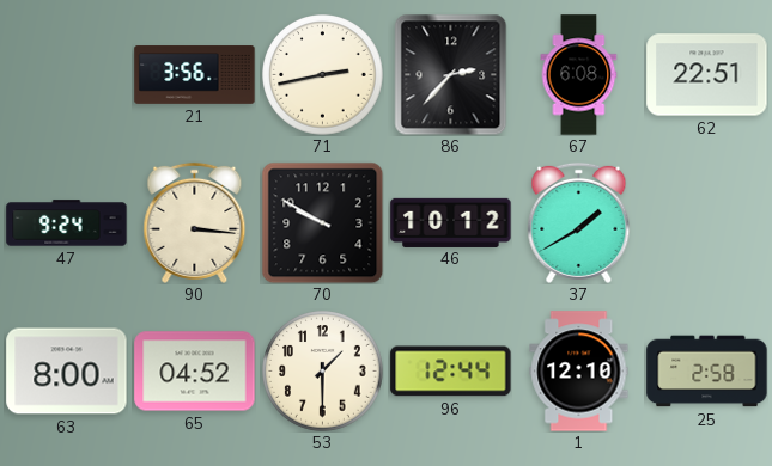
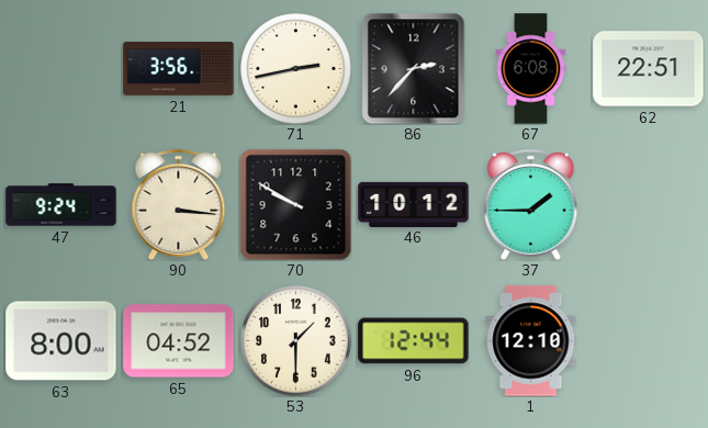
37: 1:40 -> 1:45
25: 2:58 -> none
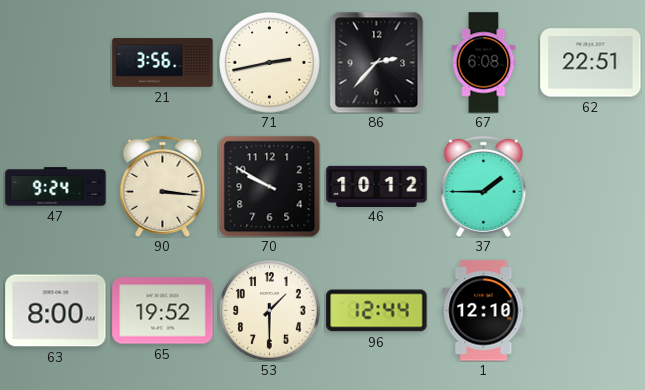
65: 04:52 -> 19:52
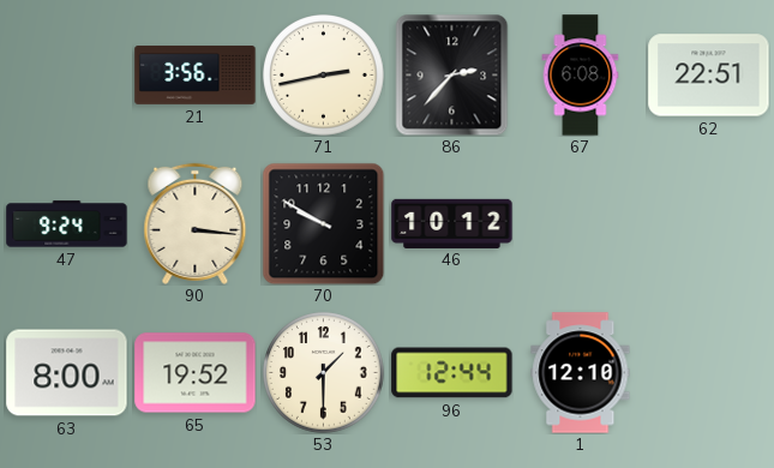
37: 1:45 -> none
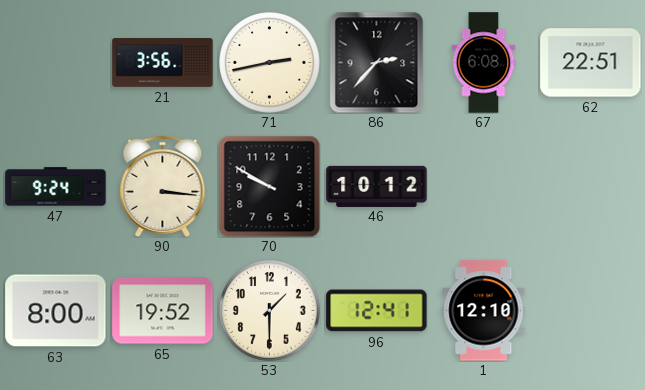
96: 12:44 -> 12:41
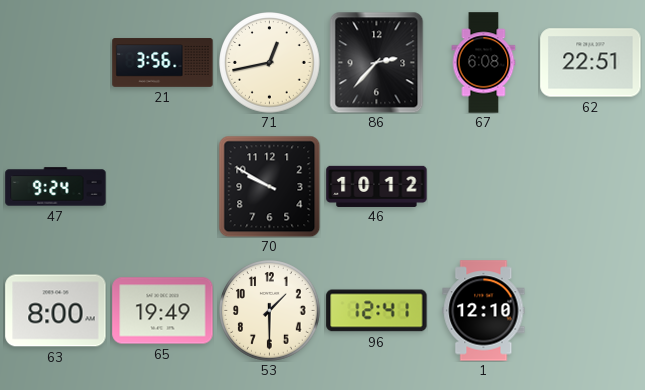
71: 2:43 -> 12:43
90: 3:16 -> none
65: 19:52 -> 19:49
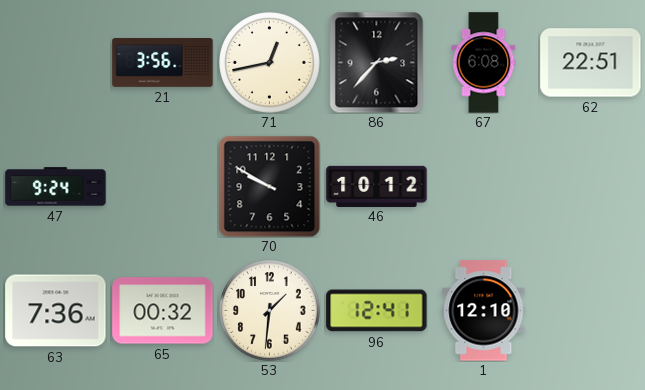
63: 8:00 -> 7:36
65: 19:49 -> 00:32
53: 1:30 -> 1:31
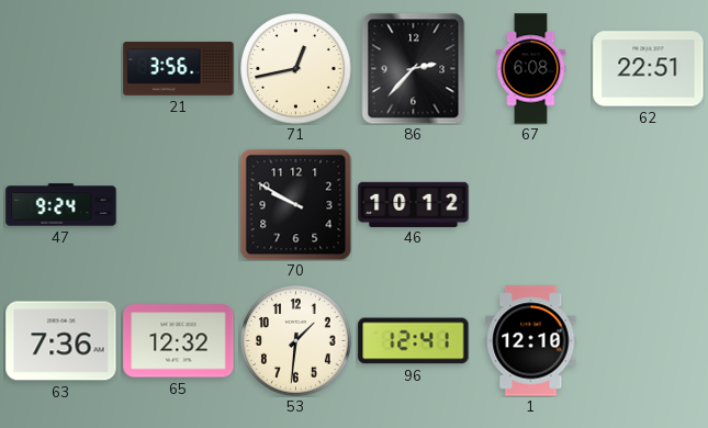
65: 00:32 -> 12:32
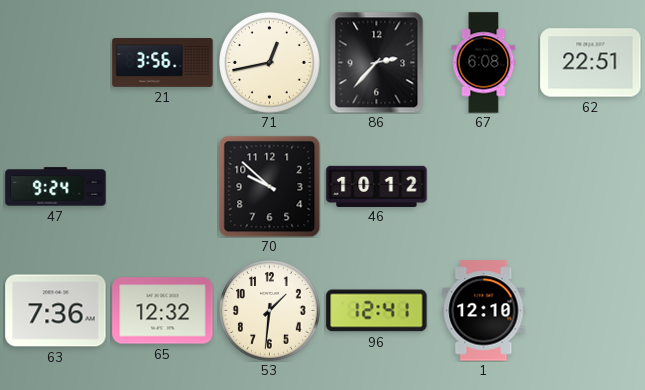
70: 9:50 -> 9:52
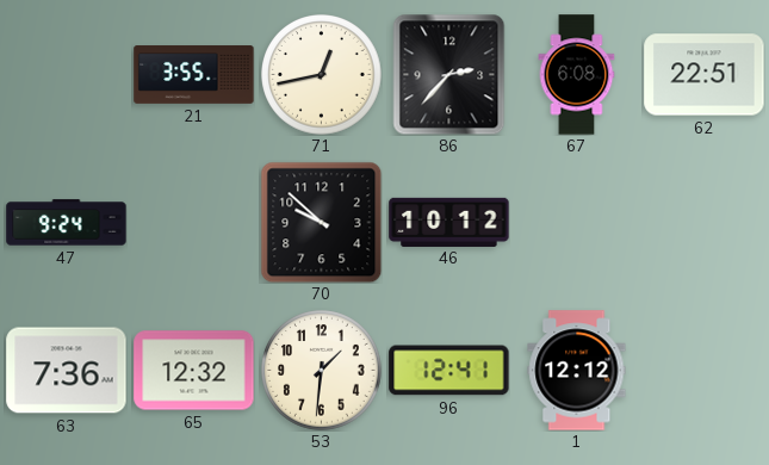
21: 3:56 -> 3:55
1: 12:10 -> 12:12
